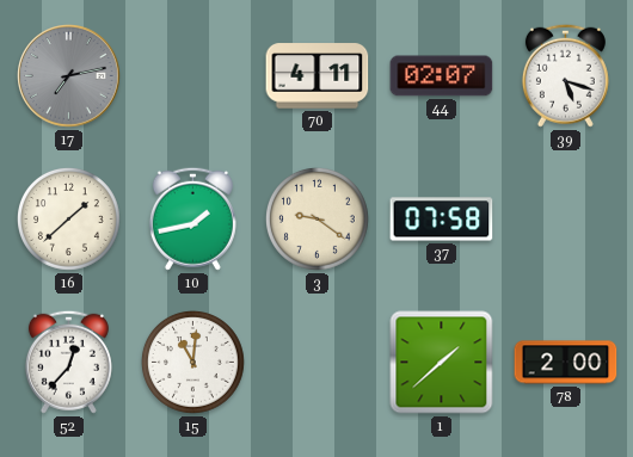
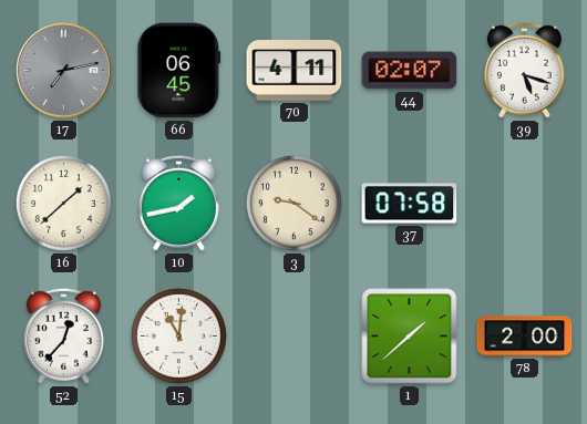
66: none -> 06:45
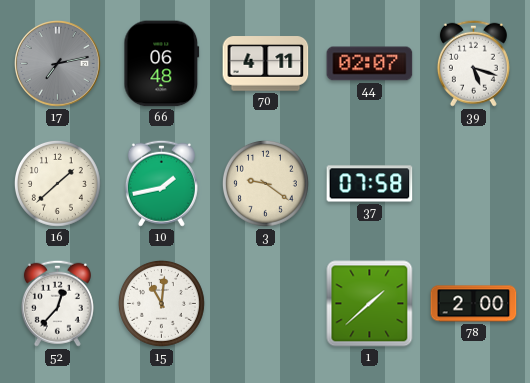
66: 06:45 -> 06:48
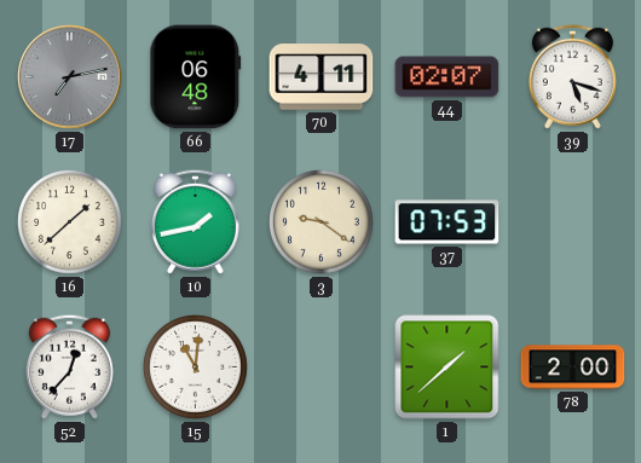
37: 07:58 -> 07:53
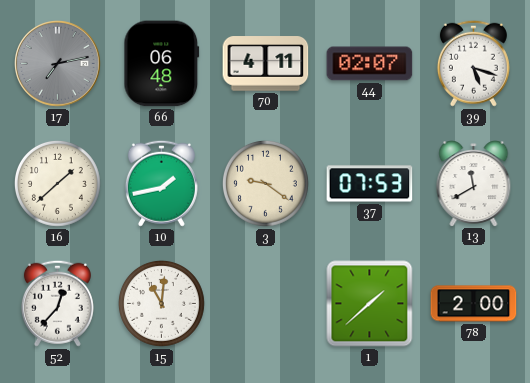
13: none -> 11:40
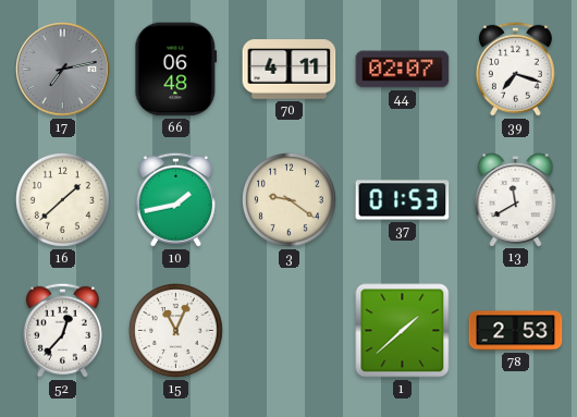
39: 5:18 -> 7:18
37: 07:53 -> 01:53
15: 11:01 -> 11:04
78: 2:00 -> 2:53
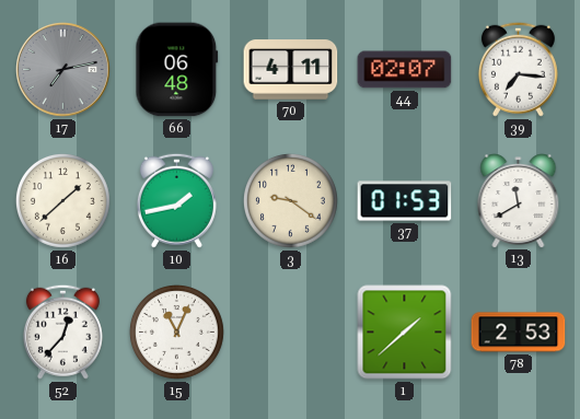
39: 7:18 -> 7:16
